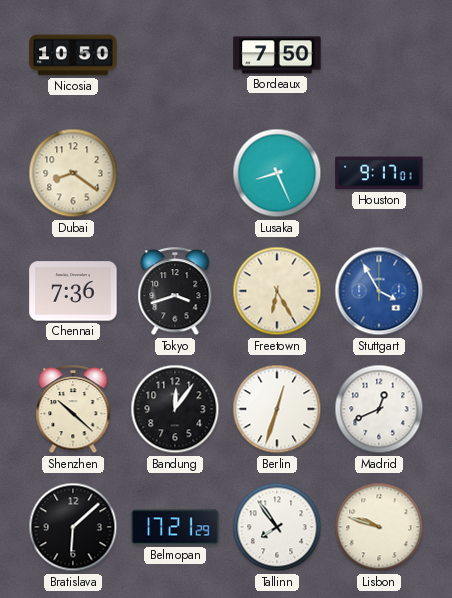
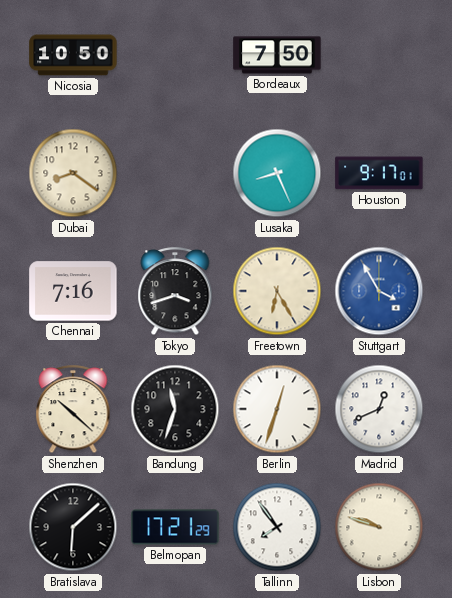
Chennai: 7:36 -> 7:16
Bandung: 12:06 -> 11:33
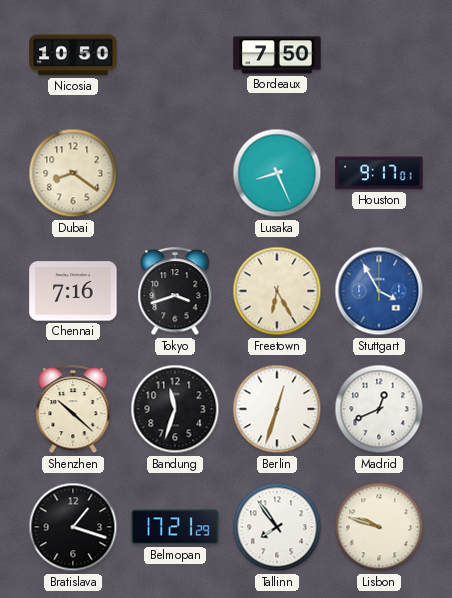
Bratislava: 6:08 -> 1:18
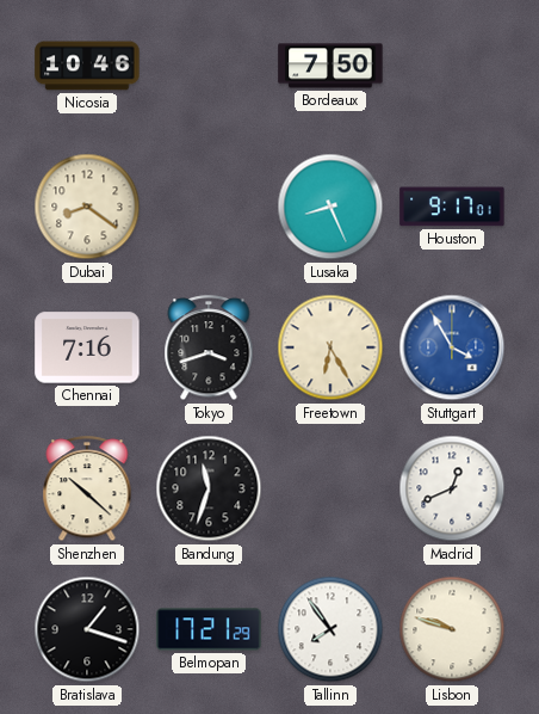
Nicosia: 10:50 -> 10:46
Berlin: 12:33 -> none
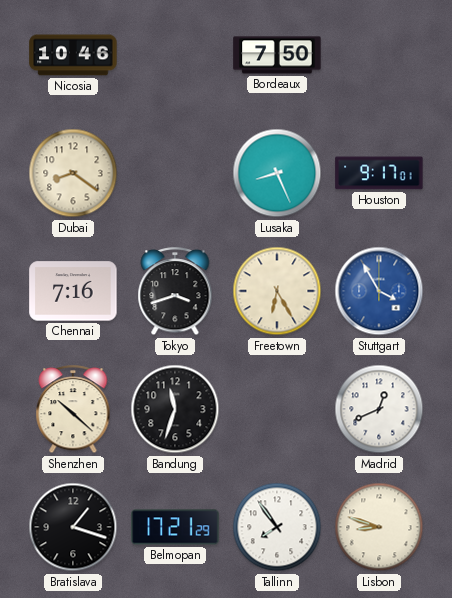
Lisbon: 9:48 -> 8:48
